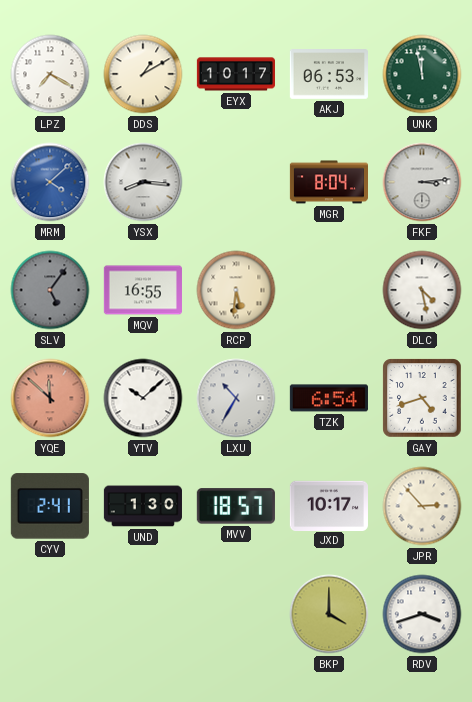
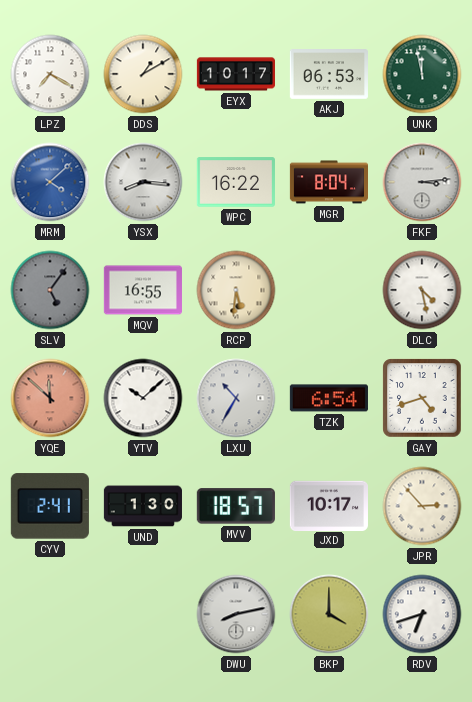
WPC: none -> 16:22
DWU: none -> 8:13
RDV: 3:42 -> 6:42
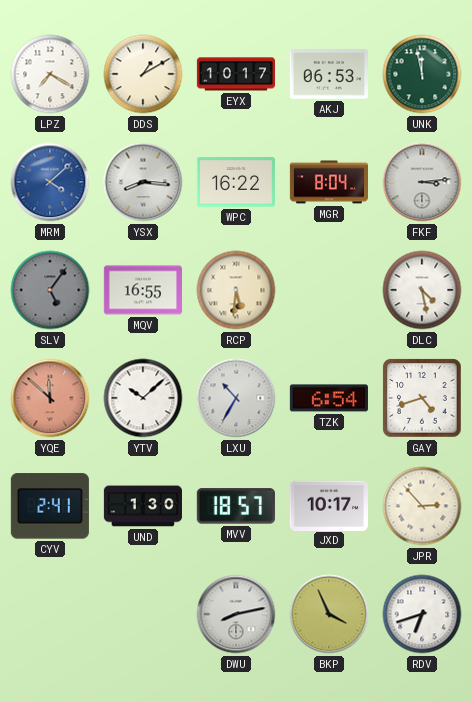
BKP: 4:00 -> 3:56
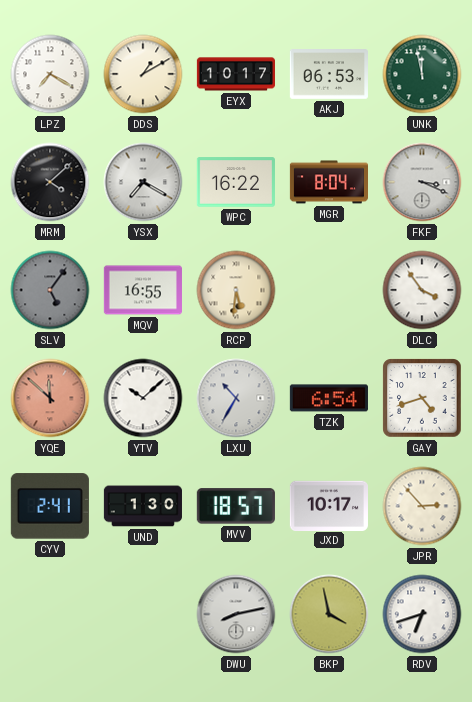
MRM dial: blue -> black
YSX: 8:16 -> 7:20
FKF: 3:14 -> 3:19
DLC: 4:28 -> 3:54
BKP: 3:56 -> 3:58
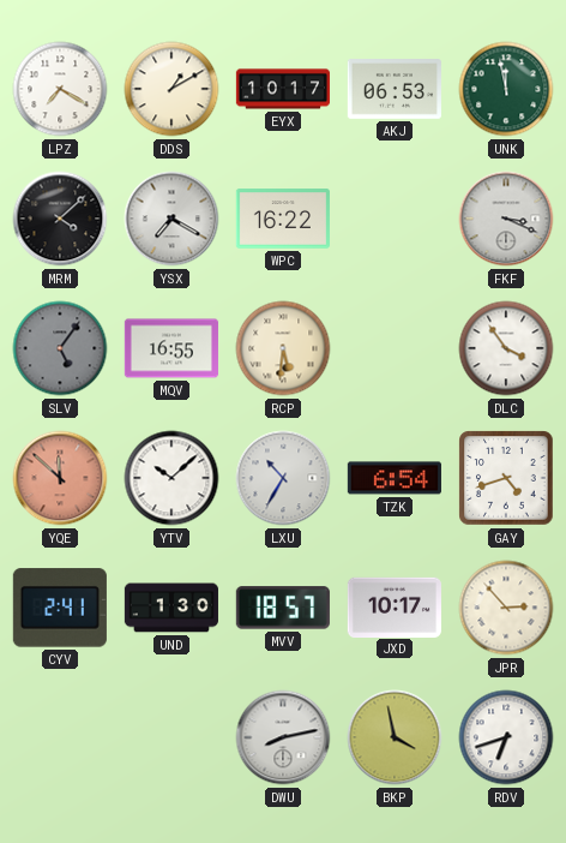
MGR: 8:04 -> none
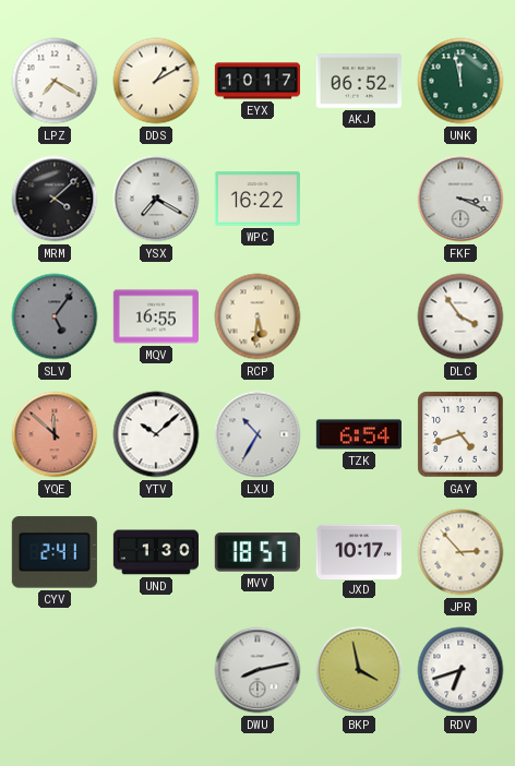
AKJ: 06:53 -> 06:52
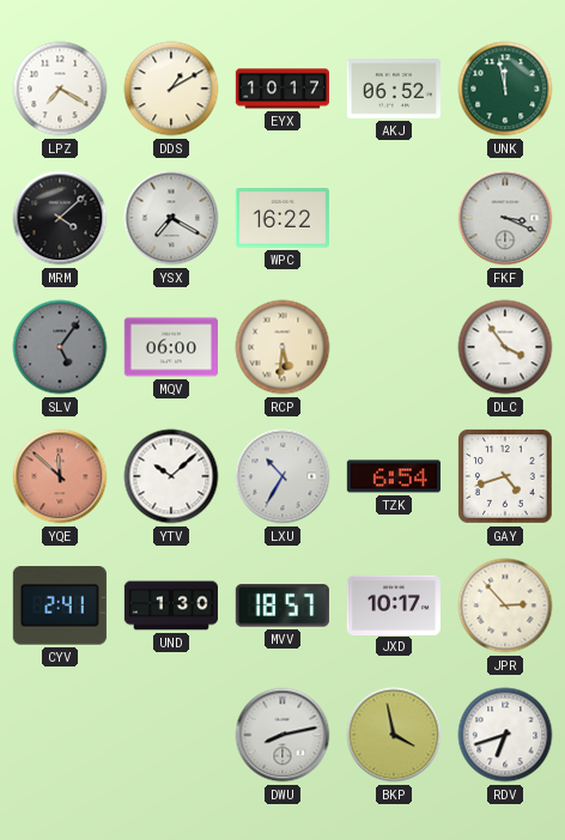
MQV: 16:55 -> 06:00
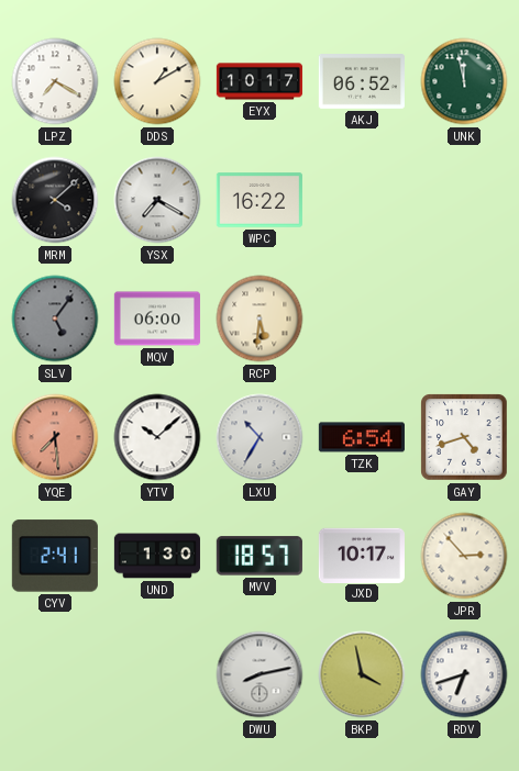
FKF: 3:19 -> none
DLC: 3:54 -> none
YQE: 11:52 -> 7:29
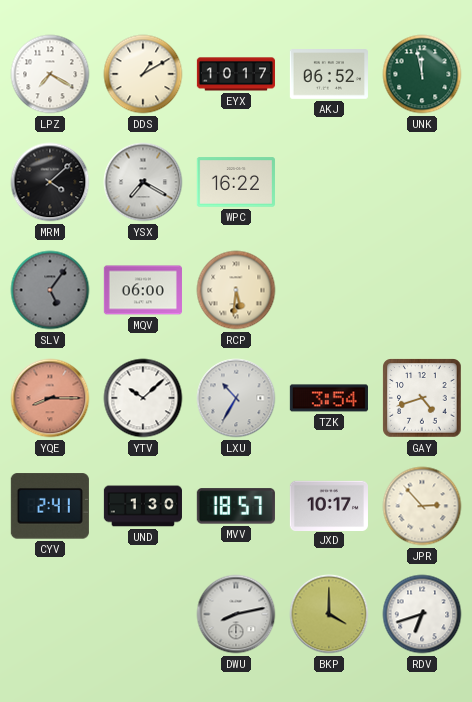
YQE: 7:29 -> 8:15
TZK: 6:54 -> 3:54
BKP: 3:58 -> 4:00
